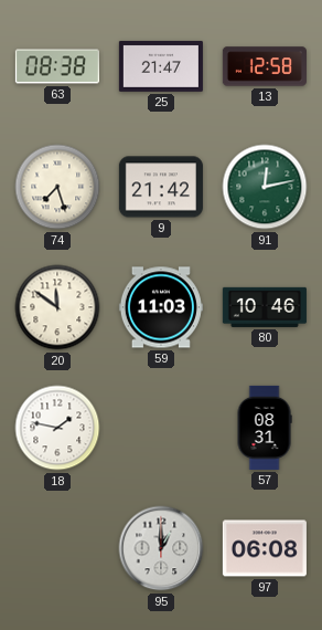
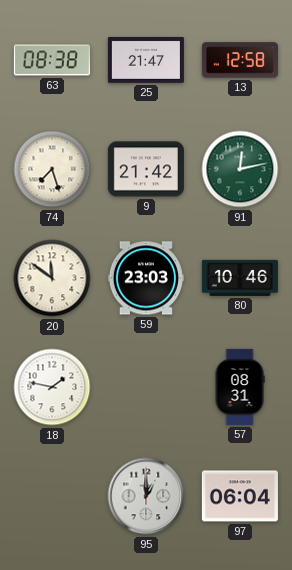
59: 11:03 -> 23:03
97: 06:08 -> 06:04
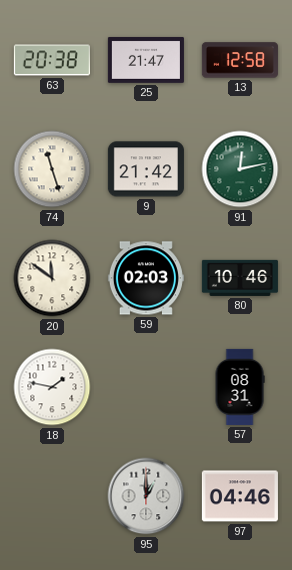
63: 08:38 -> 20:38
74: 7:27 -> 11:27
59: 23:03 -> 02:03
97: 06:04 -> 04:46
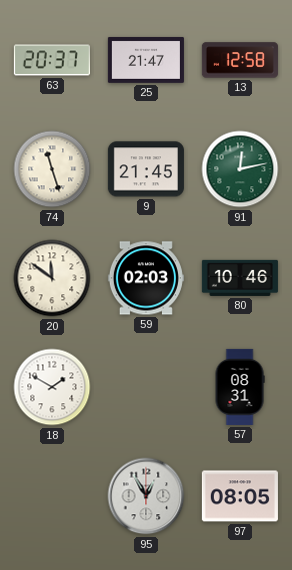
63: 20:38 -> 20:37
9: 21:42 -> 21:45
18: 1:47 -> 1:50
95: 1:00 -> 12:55
97: 04:46 -> 08:05
